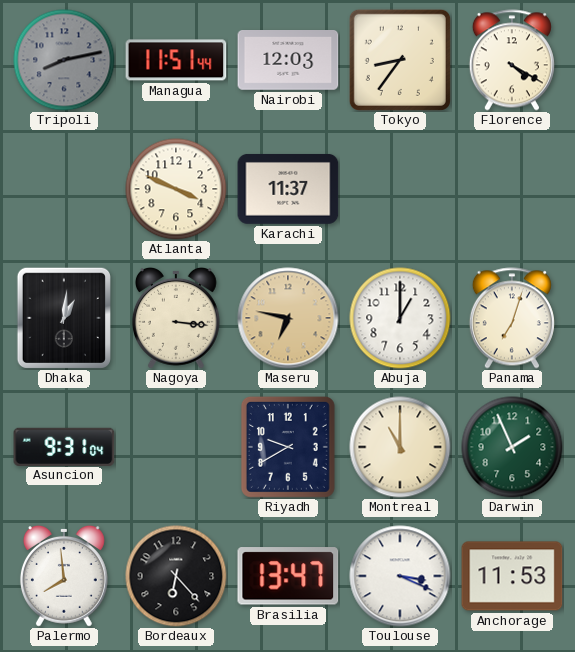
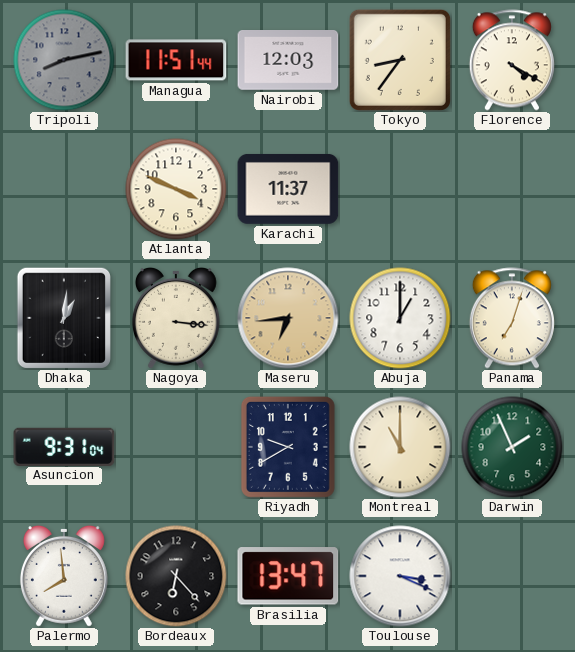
Maseru: 6:47 -> 6:44
Anchorage: 11:53 -> none
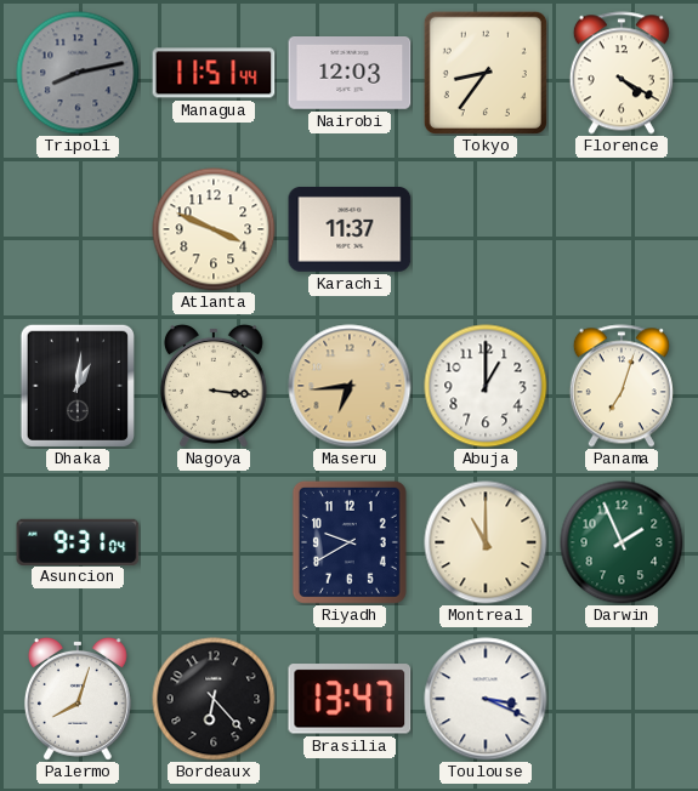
Palermo: 7:59 -> 8:03
